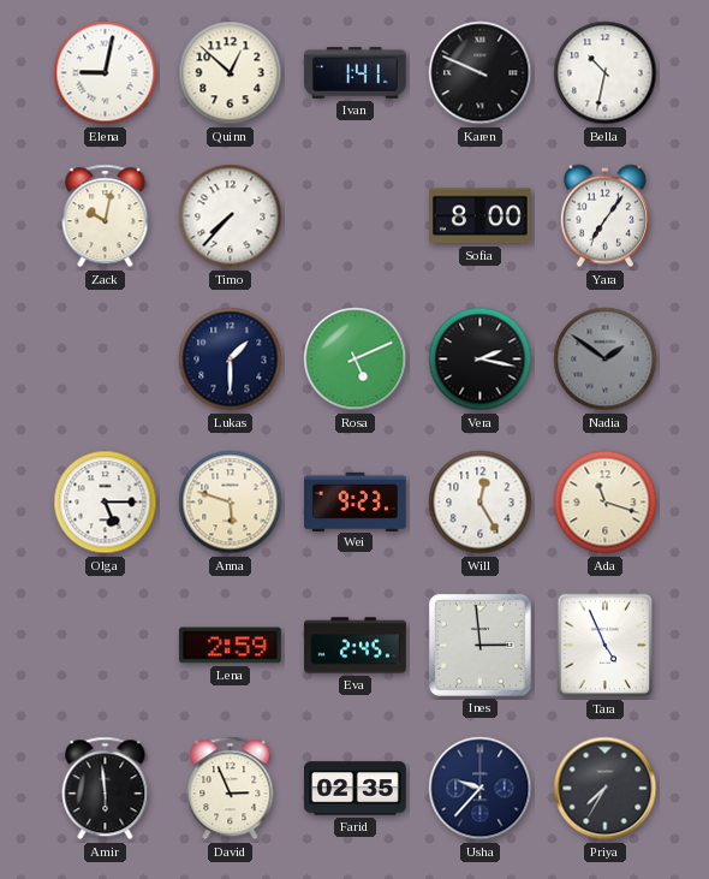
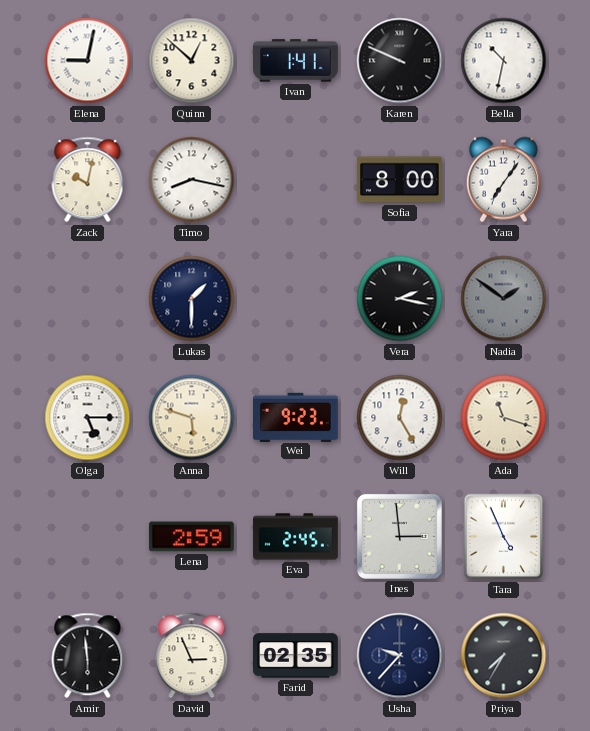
Timo: 7:37 -> 8:17
Rosa: 5:11 -> none
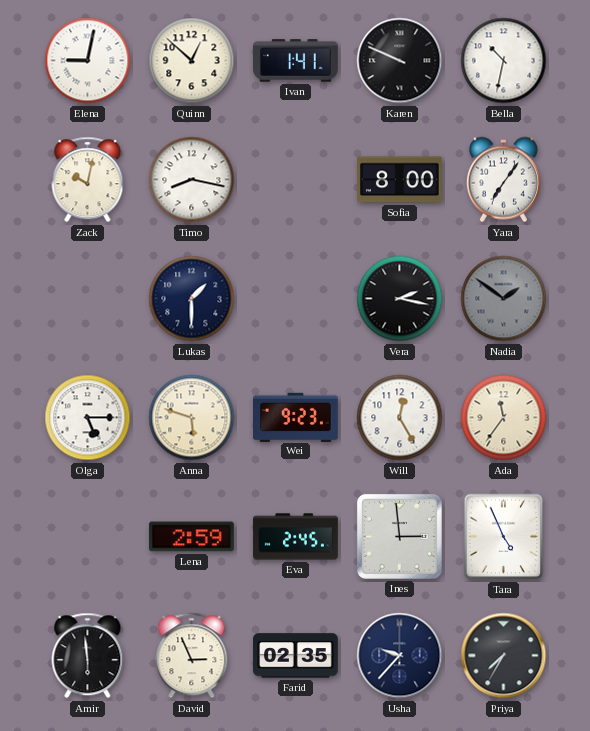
Ada: 11:18 -> 11:36
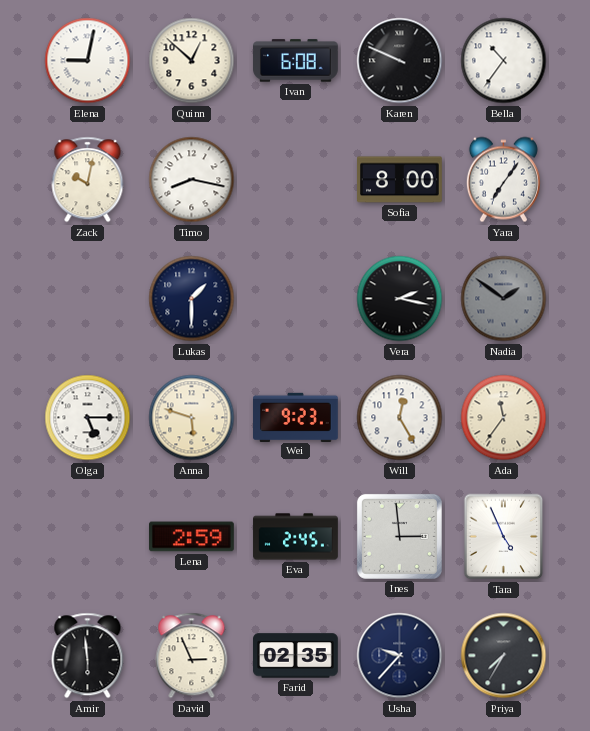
Ivan: 1:41 -> 6:08
Bella: 10:32 -> 10:36
